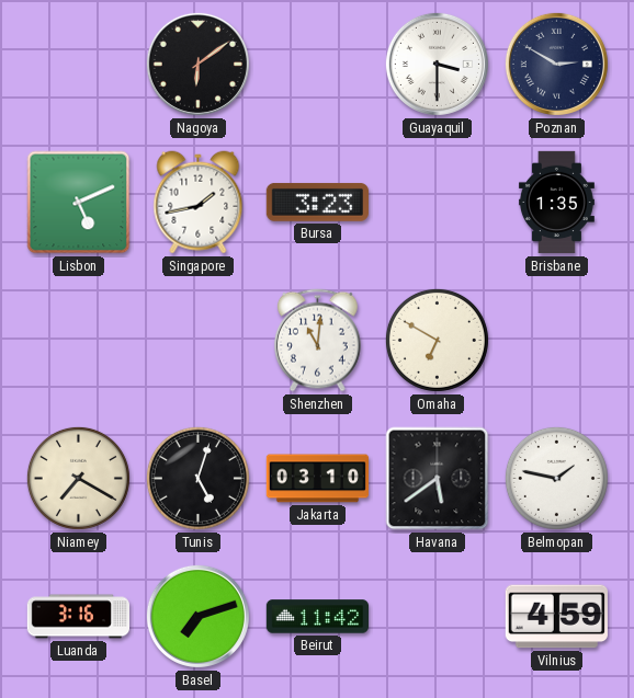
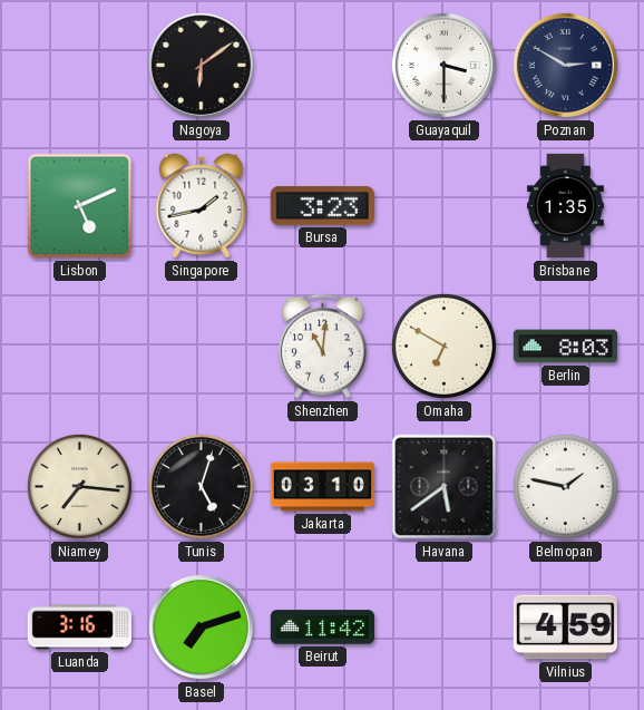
Berlin: none -> 8:03
Niamey: 7:20 -> 7:16
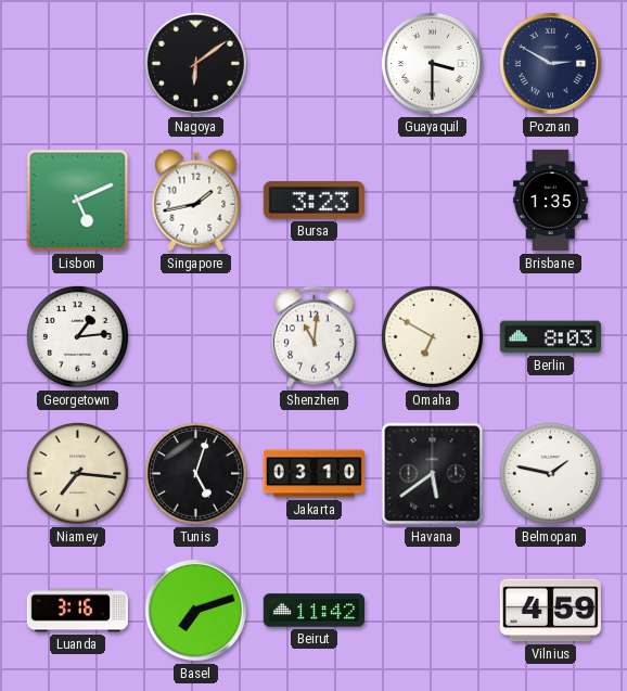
Georgetown: none -> 1:14
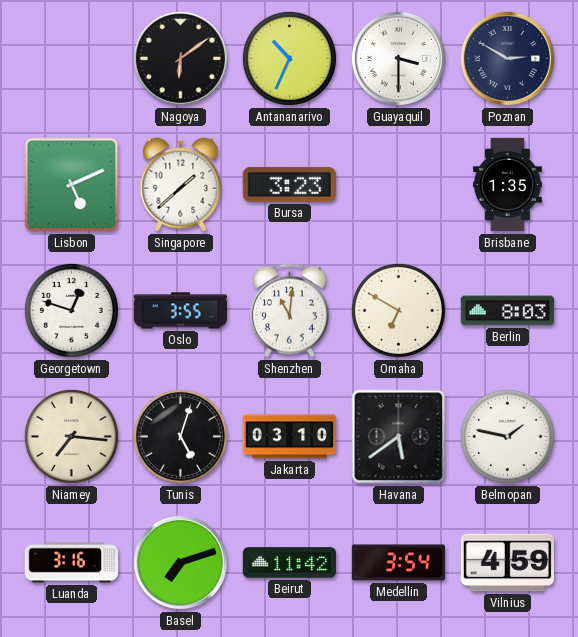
Antananarivo: none -> 10:34
Singapore: 1:43 -> 1:38
Georgetown: 1:14 -> 12:48
Oslo: none -> 3:55
Medellin: none -> 3:54
